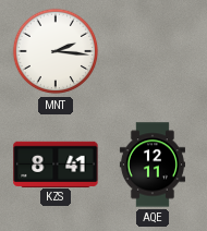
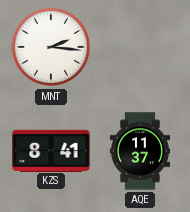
AQE: 12:11 -> 11:37
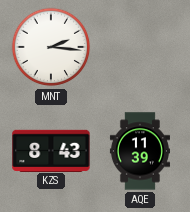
KZS: 8:41 -> 8:43
AQE: 11:37 -> 11:39
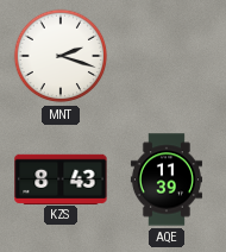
MNT: 2:16 -> 2:18
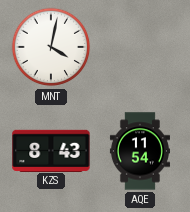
MNT: 2:18 -> 4:02
AQE: 11:39 -> 11:54
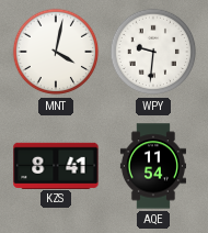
WPY: none -> 9:31
KZS: 8:43 -> 8:41
